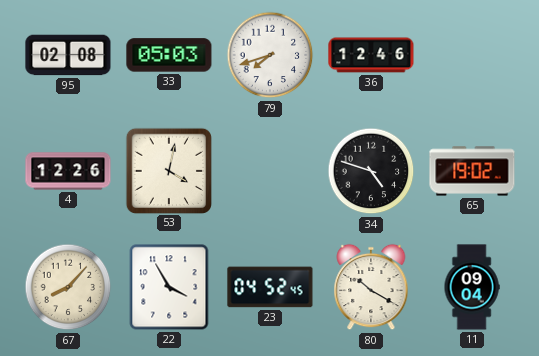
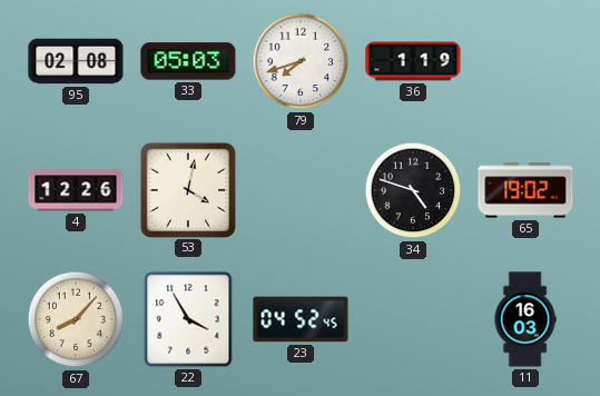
36: 12:46 -> 1:19
80: 10:20 -> none
11: 09:04 -> 16:03
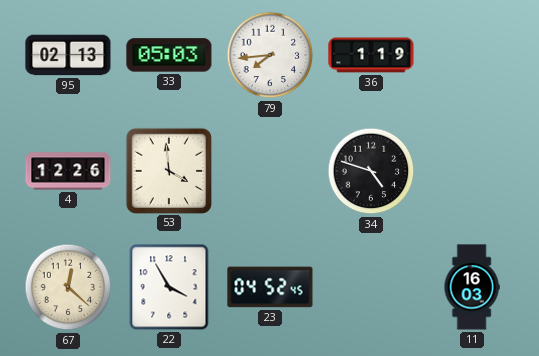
95: 02:08 -> 02:13
79: 7:42 -> 7:44
53: 4:02 -> 3:59
65: 19:02 -> none
67: 8:07 -> 12:22
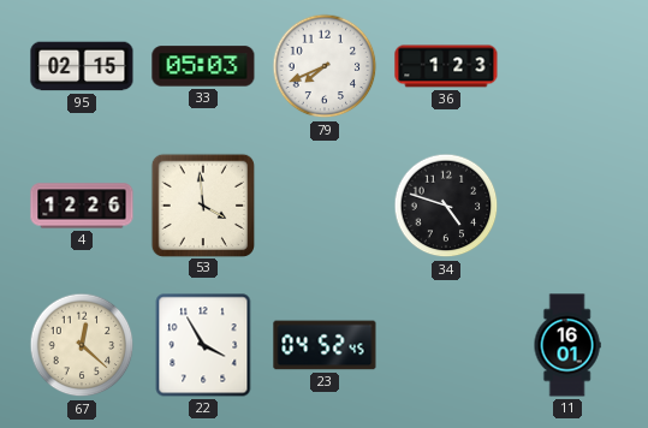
95: 02:13 -> 02:15
79: 7:44 -> 7:41
36: 1:19 -> 1:23
11: 16:03 -> 16:01
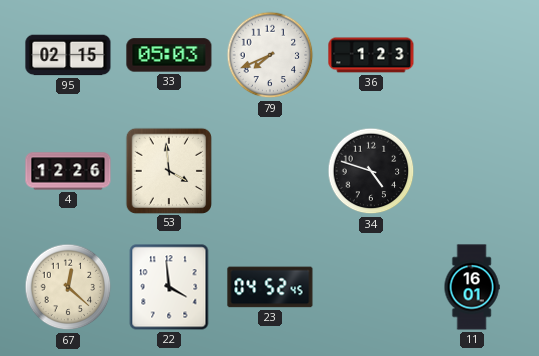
22: 3:55 -> 3:59
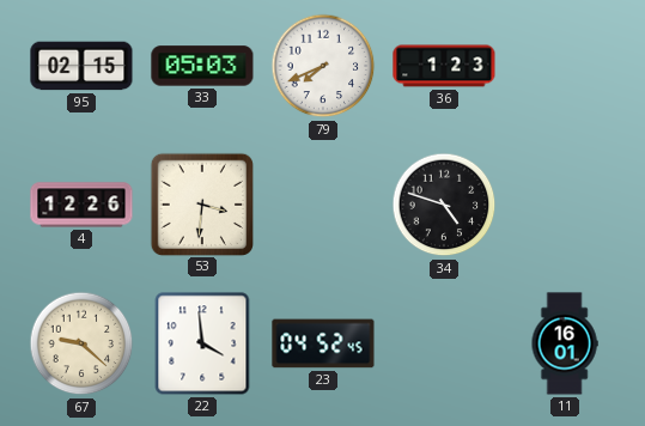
53: 3:59 -> 3:31
67: 12:22 -> 9:22
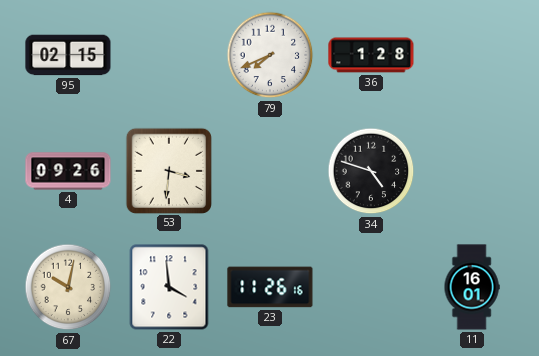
33: 05:03 -> none
36: 1:23 -> 1:28
4: 12:26 -> 09:26
67: 9:22 -> 10:02
23: 04:52 -> 11:26
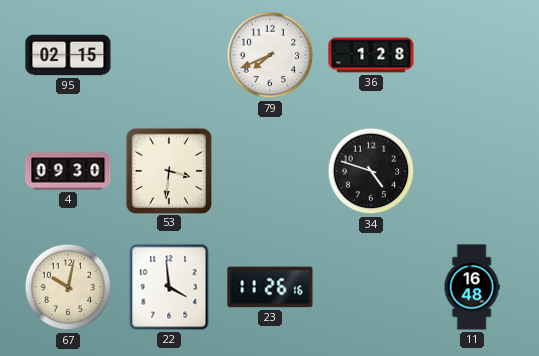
4: 09:26 -> 09:30
11: 16:01 -> 16:48
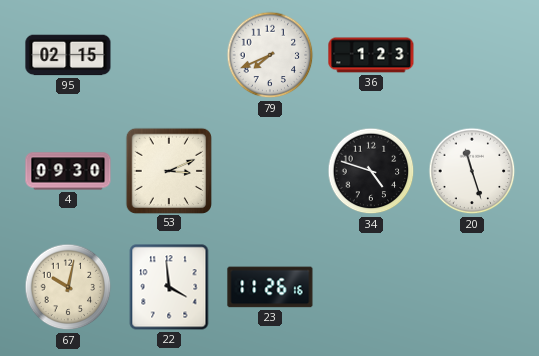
36: 1:28 -> 1:23
53: 3:31 -> 3:11
20: none -> 11:27
11: 16:48 -> none
